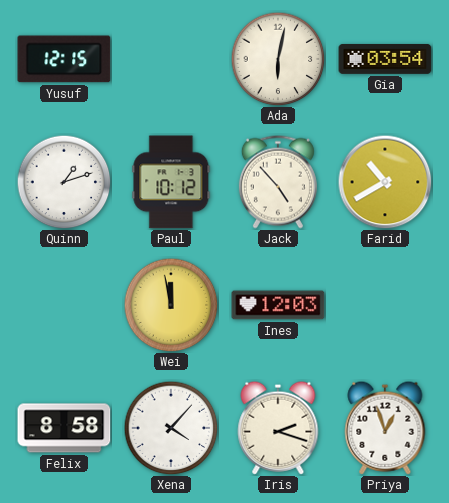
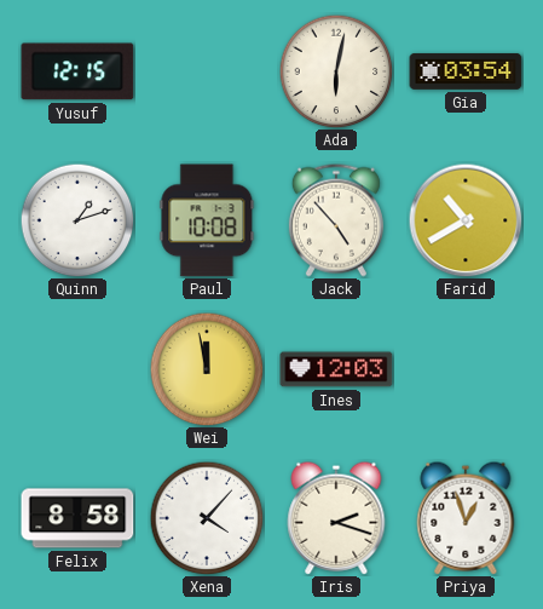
Paul: 10:12 -> 10:08
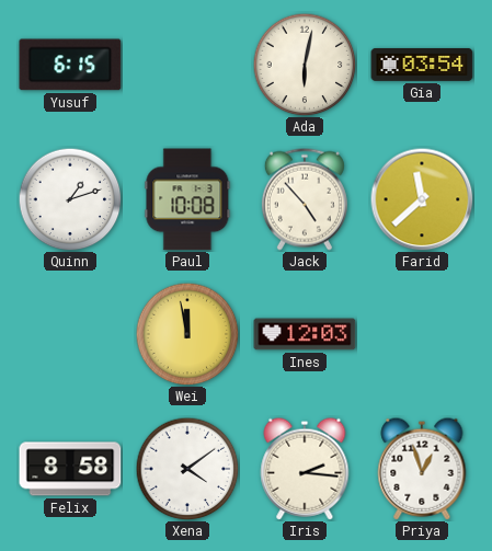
Yusuf: 12:15 -> 6:15
Farid: 10:40 -> 11:38
Xena: 4:07 -> 4:09
Iris: 2:18 -> 2:16
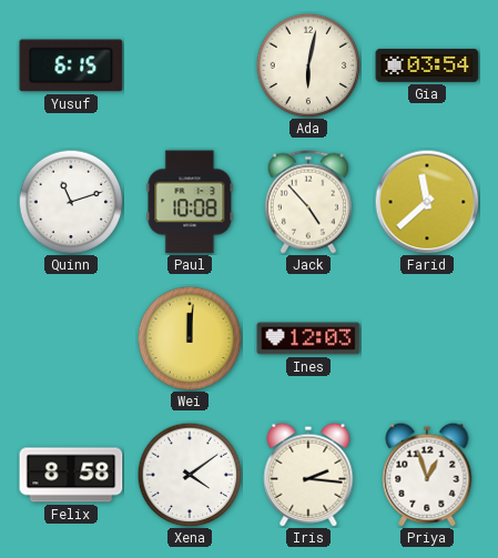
Quinn: 1:12 -> 11:12
Wei: 11:58 -> 12:01
